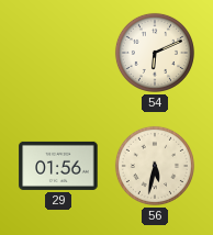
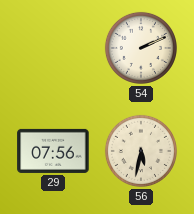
54: 6:11 -> 2:11
29: 01:56 -> 07:56
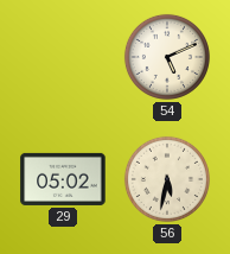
54: 2:11 -> 5:11
29: 07:56 -> 05:02
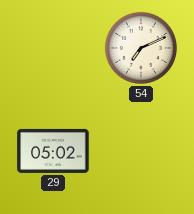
54: 5:11 -> 7:11
56: 5:32 -> none
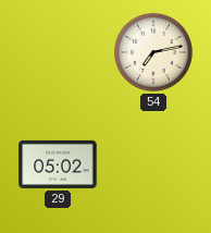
54: 7:11 -> 7:13
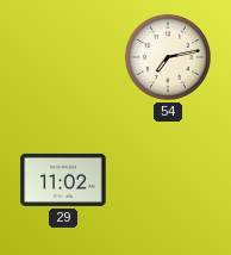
29: 05:02 -> 11:02
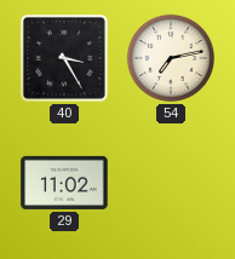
40: none -> 3:25
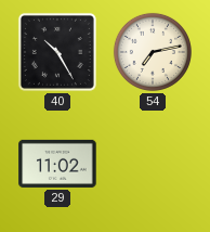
40: 3:25 -> 10:25
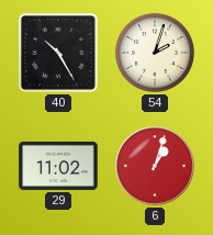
54: 7:13 -> 2:03
6: none -> 1:03
